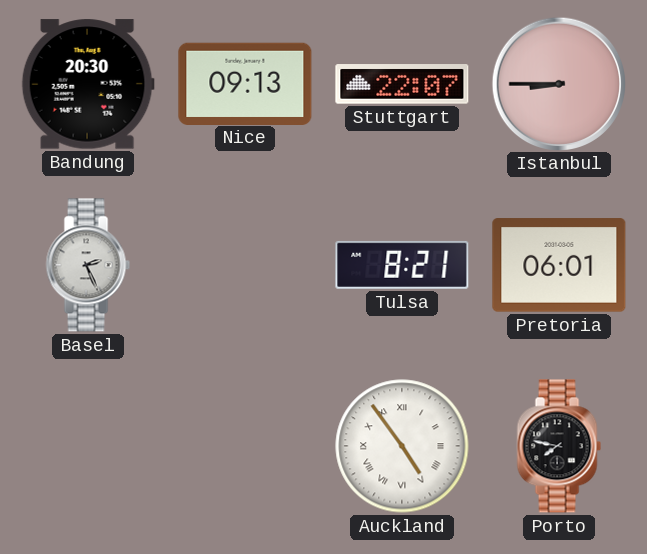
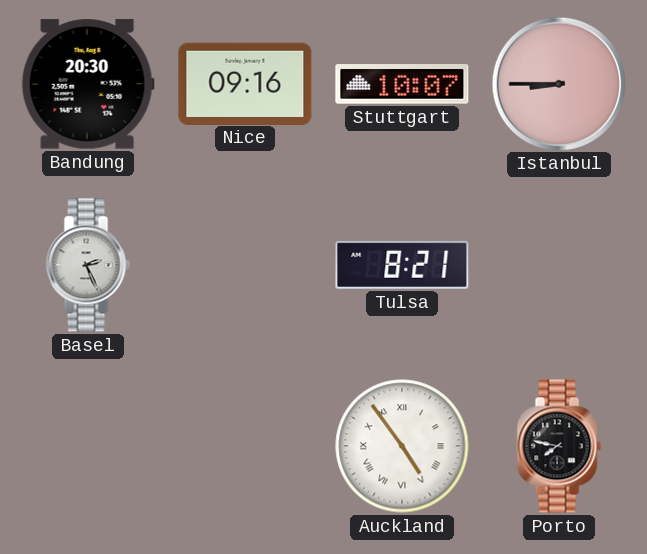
Nice: 09:13 -> 09:16
Stuttgart: 22:07 -> 10:07
Pretoria: 06:01 -> none
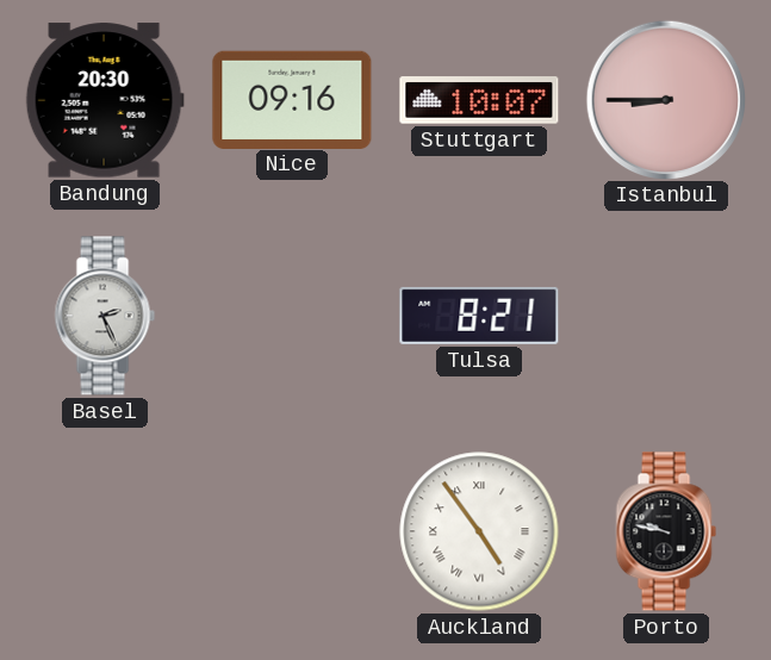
Porto: 7:47 -> 9:47
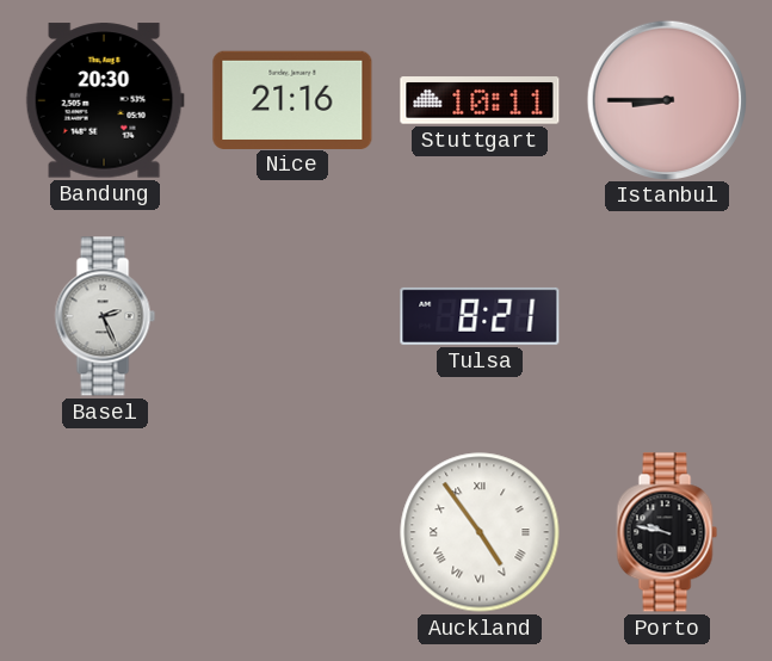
Nice: 09:16 -> 21:16
Stuttgart: 10:07 -> 10:11
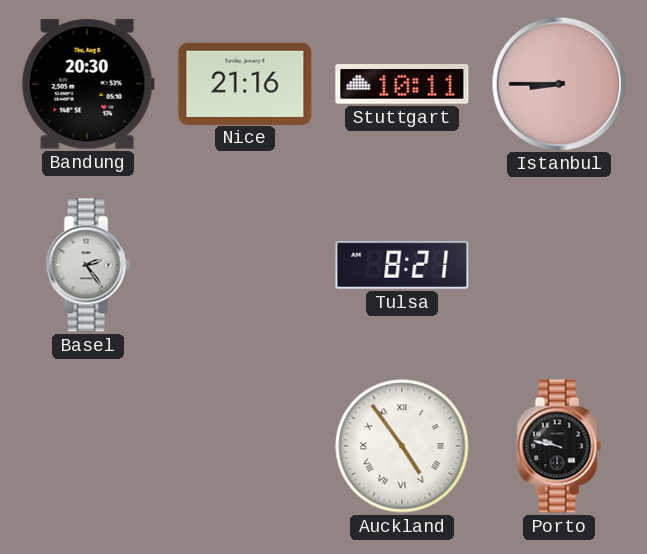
Basel: 2:26 -> 2:24
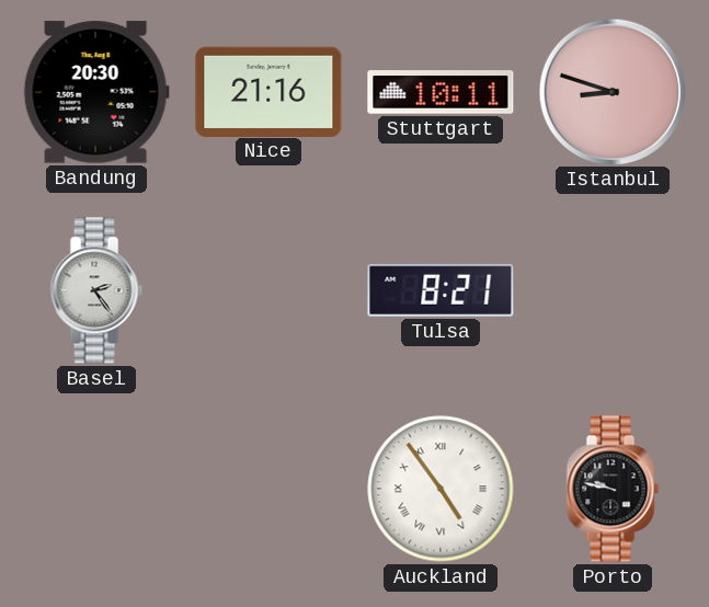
Istanbul: 8:45 -> 8:48
